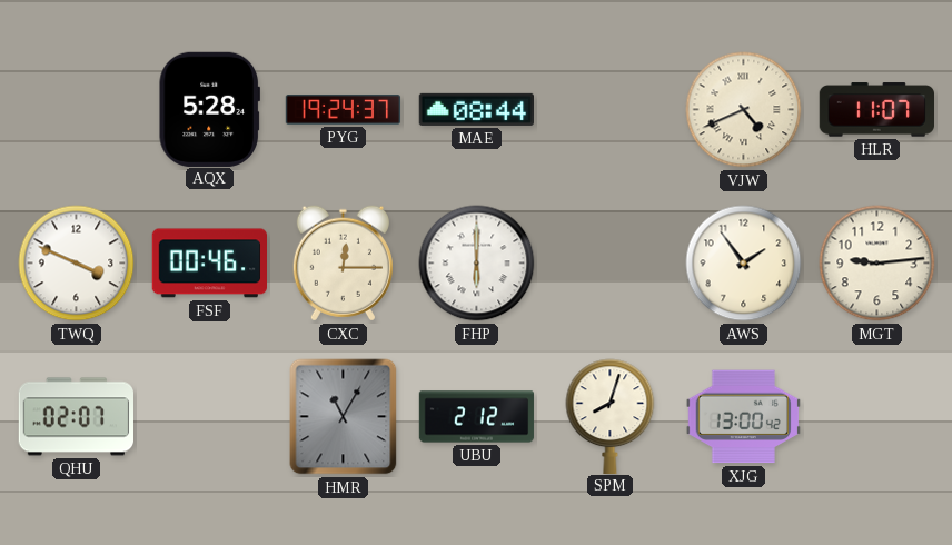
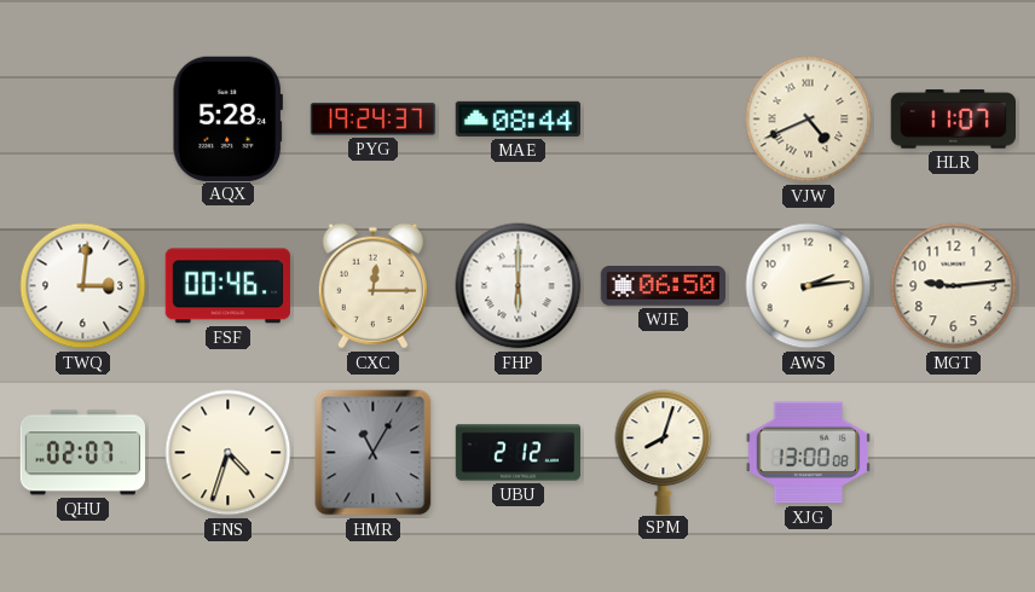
TWQ: 3:49 -> 3:01
WJE: none -> 06:50
AWS: 1:54 -> 2:14
FNS: none -> 4:33
XJG: 13:00:42 -> 13:00:08
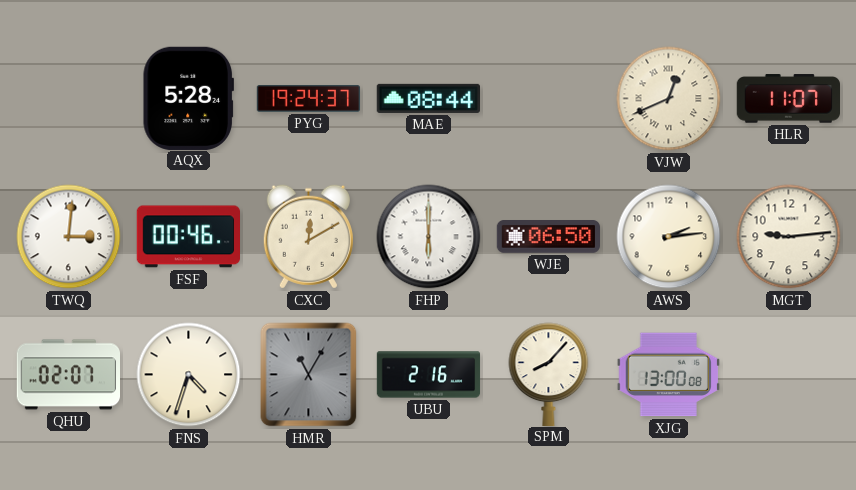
VJW: 4:41 -> 12:41
CXC: 12:15 -> 12:10
UBU: 2:12 -> 2:16
SPM: 8:03 -> 8:07
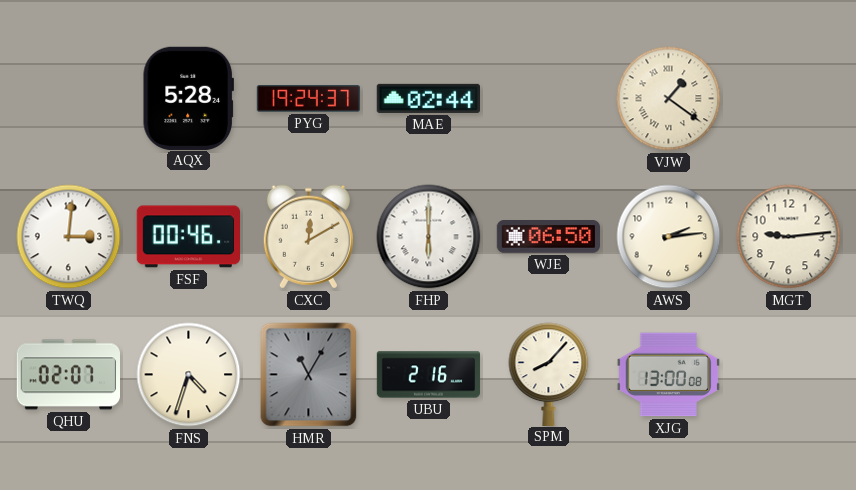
MAE: 08:44 -> 02:44
VJW: 12:41 -> 1:21
HLR: 11:07 -> none
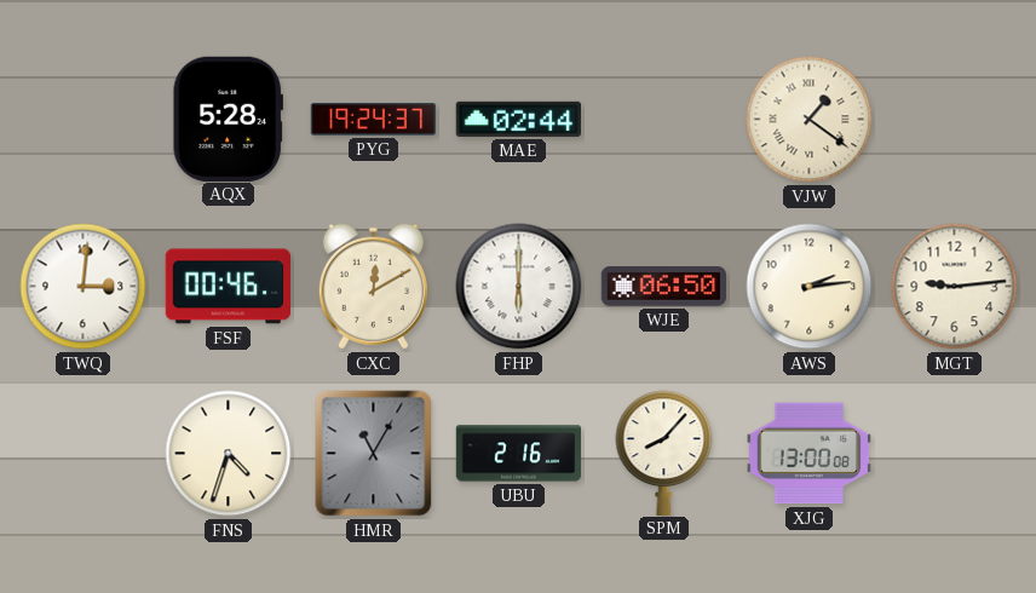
QHU: 02:07 -> none
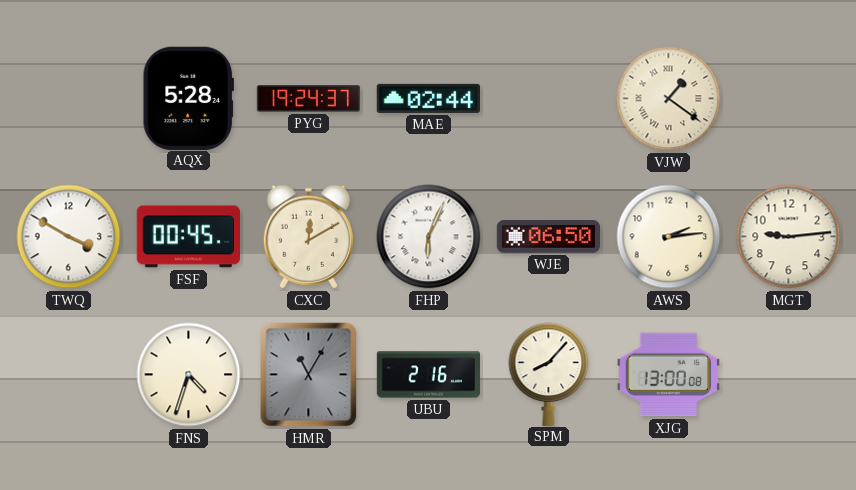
TWQ: 3:01 -> 3:50
FSF: 00:46 -> 00:45
FHP: 6:00 -> 6:04
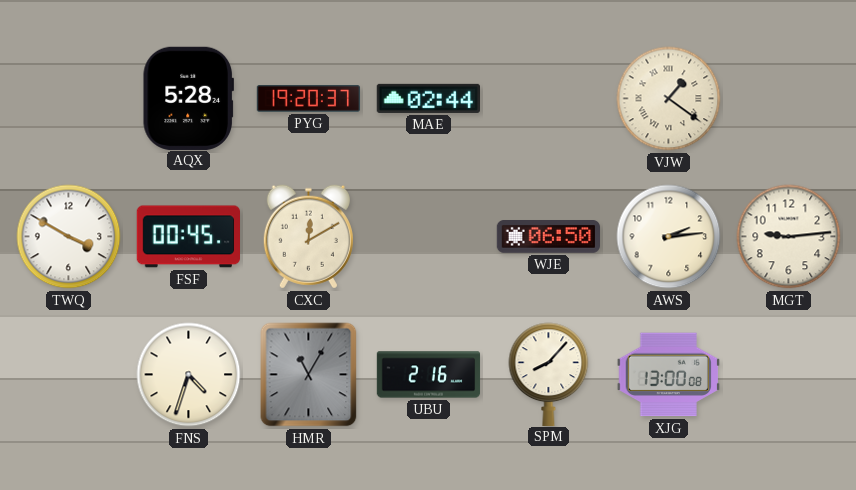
PYG: 19:24 -> 19:20
FHP: 6:04 -> none
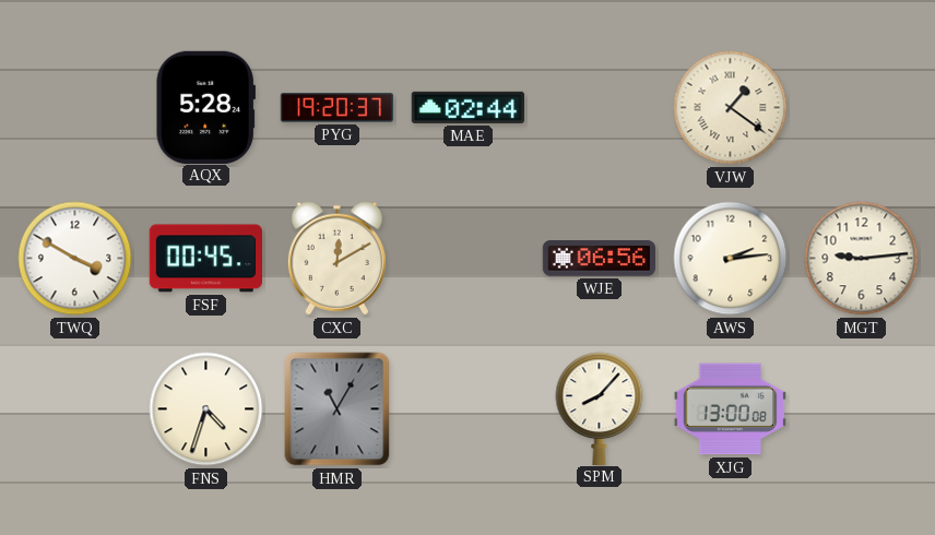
WJE: 06:50 -> 06:56
UBU: 2:16 -> none
